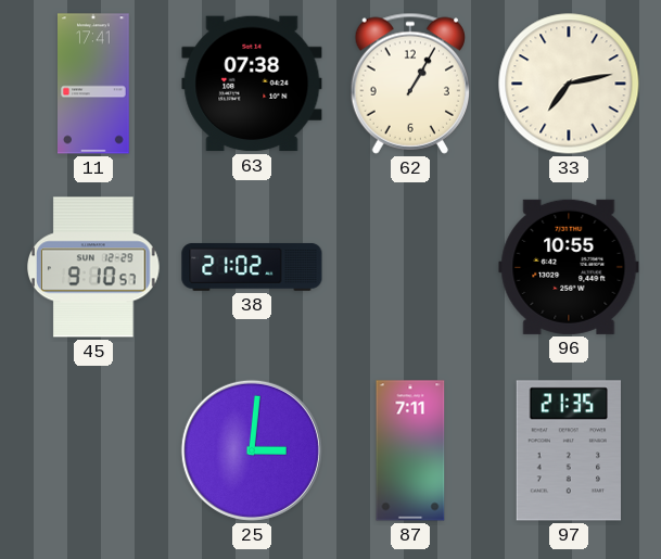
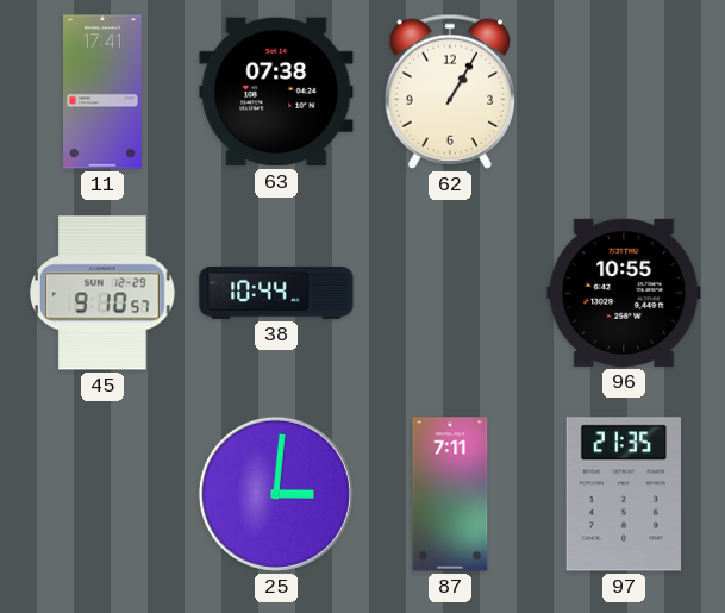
33: 7:13 -> none
38: 21:02 -> 10:44
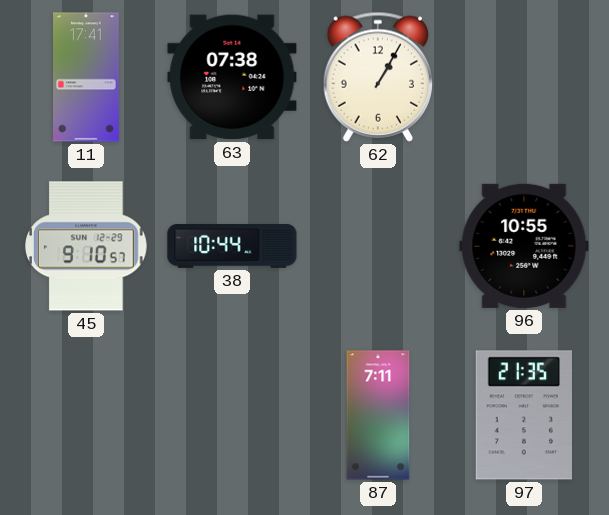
25: 3:01 -> none
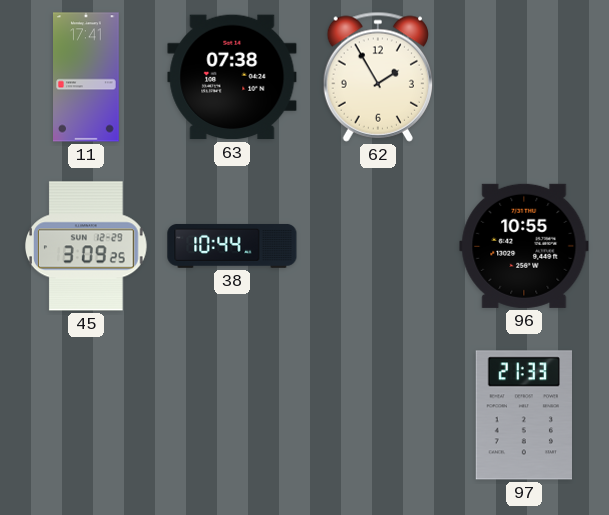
62: 1:05 -> 1:55
45: 9:10 -> 3:09
87: 7:11 -> none
97: 21:35 -> 21:33
